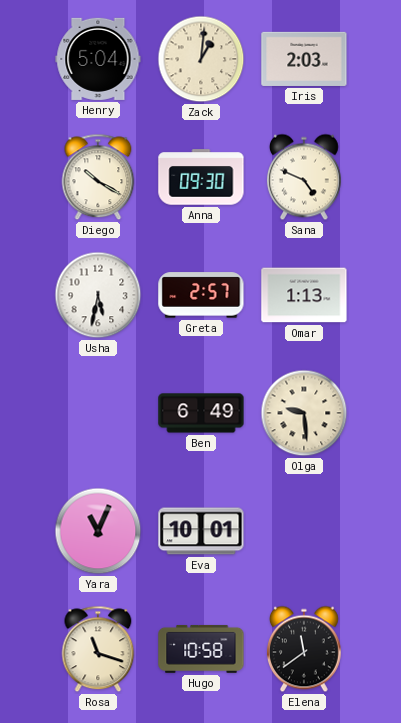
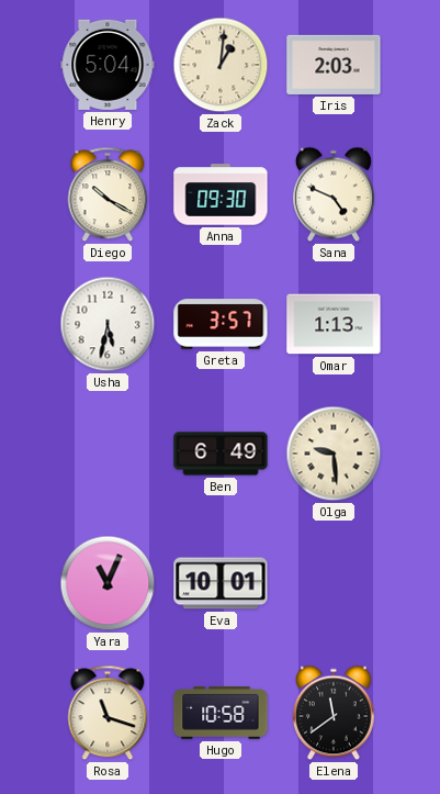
Greta: 2:57 -> 3:57
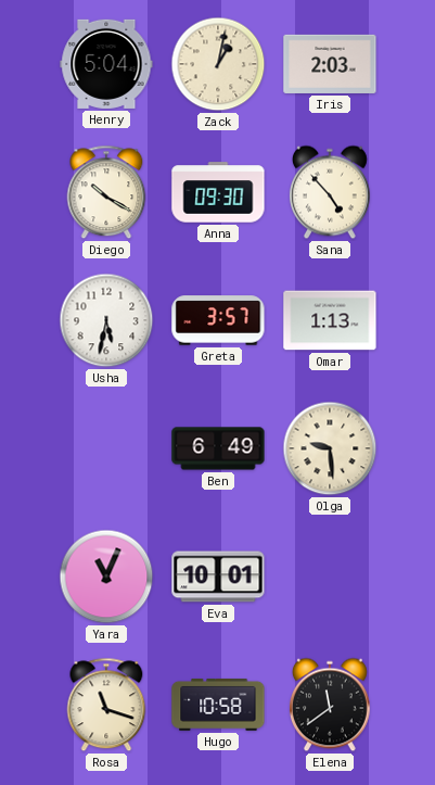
Zack: 1:01 -> 1:02
Sana: 4:49 -> 4:53
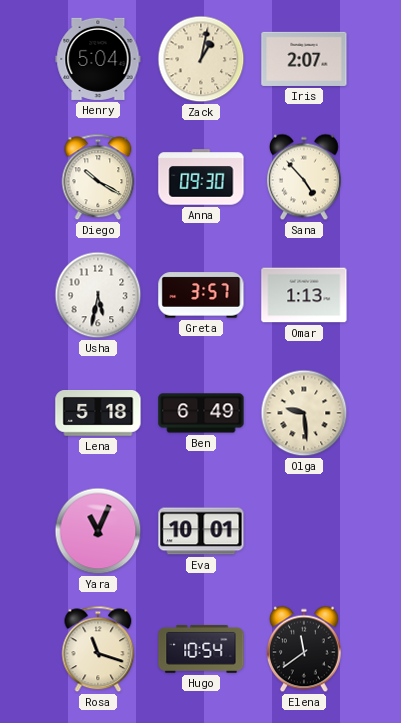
Iris: 2:03 -> 2:07
Lena: none -> 5:18
Hugo: 10:58 -> 10:54
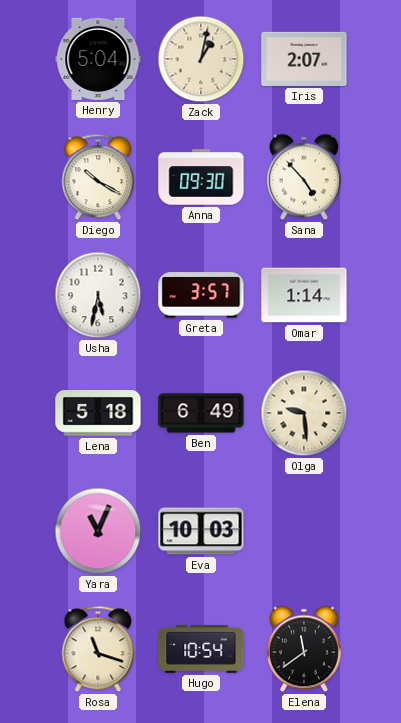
Omar: 1:13 -> 1:14
Eva: 10:01 -> 10:03
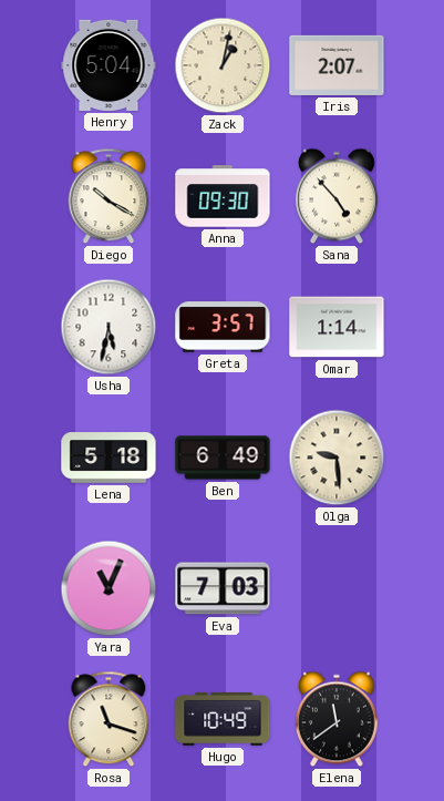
Eva: 10:03 -> 7:03
Hugo: 10:54 -> 10:49
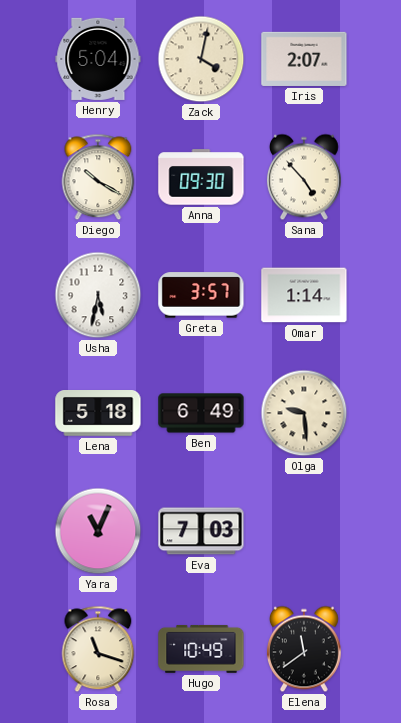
Zack: 1:02 -> 4:02
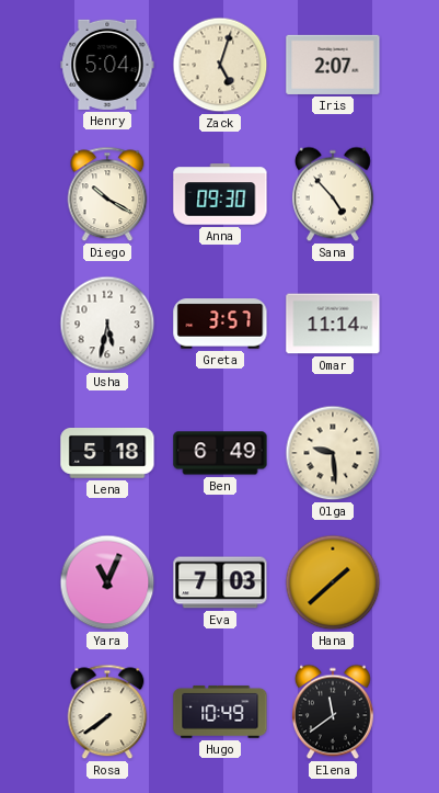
Zack: 4:02 -> 5:03
Omar: 1:14 -> 11:14
Hana: none -> 1:38
Rosa: 11:18 -> 7:39
